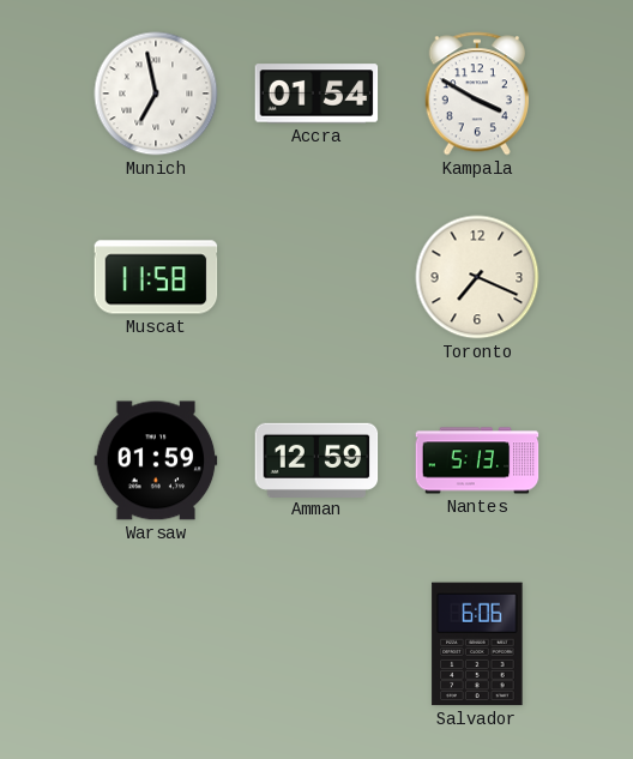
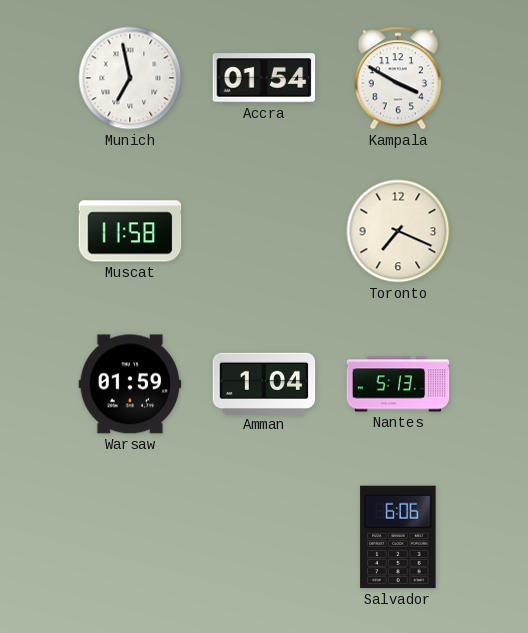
Amman: 12:59 -> 1:04
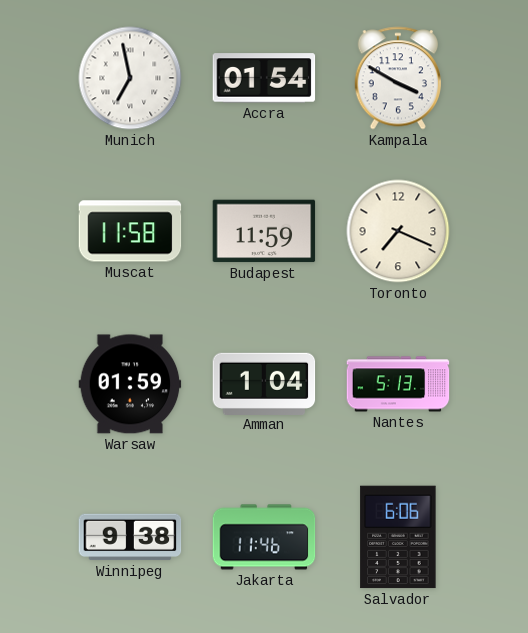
Budapest: none -> 11:59
Winnipeg: none -> 9:38
Jakarta: none -> 11:46
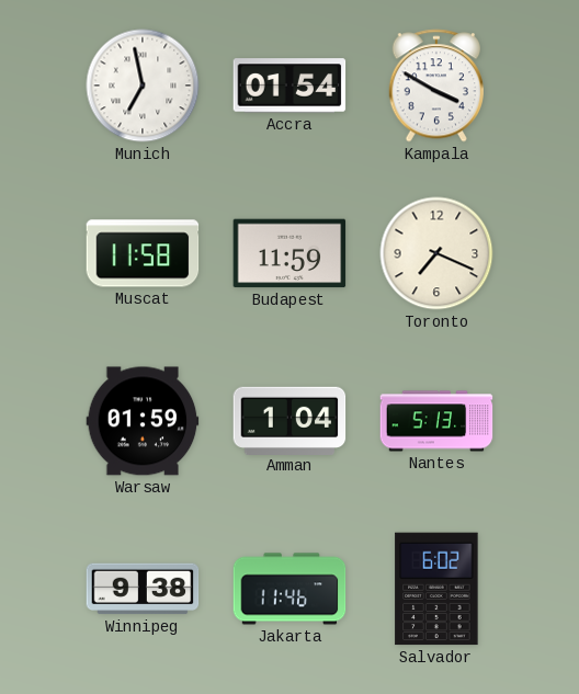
Salvador: 6:06 -> 6:02
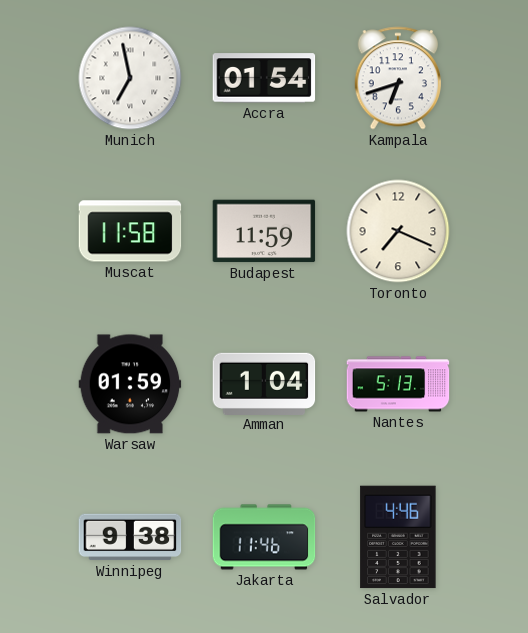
Kampala: 3:50 -> 6:42
Salvador: 6:02 -> 4:46
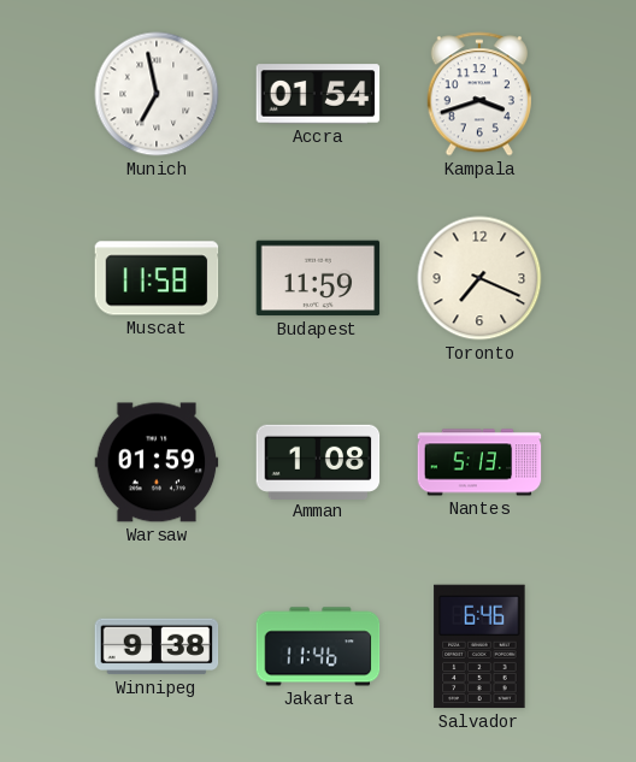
Kampala: 6:42 -> 3:42
Amman: 1:04 -> 1:08
Salvador: 4:46 -> 6:46
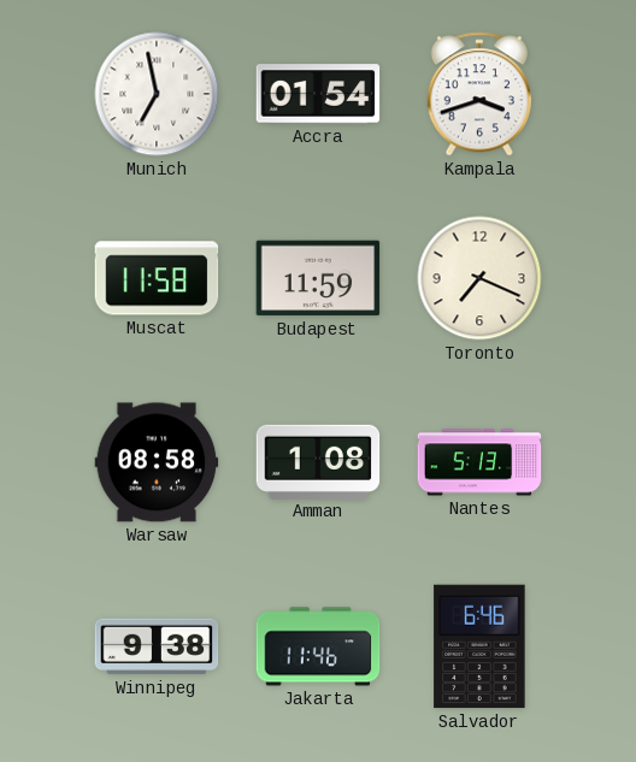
Warsaw: 01:59 -> 08:58
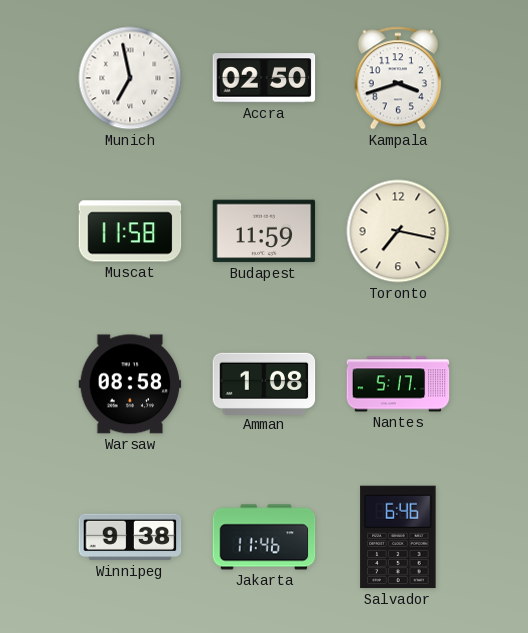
Accra: 01:54 -> 02:50
Toronto: 7:19 -> 7:17
Nantes: 5:13 -> 5:17
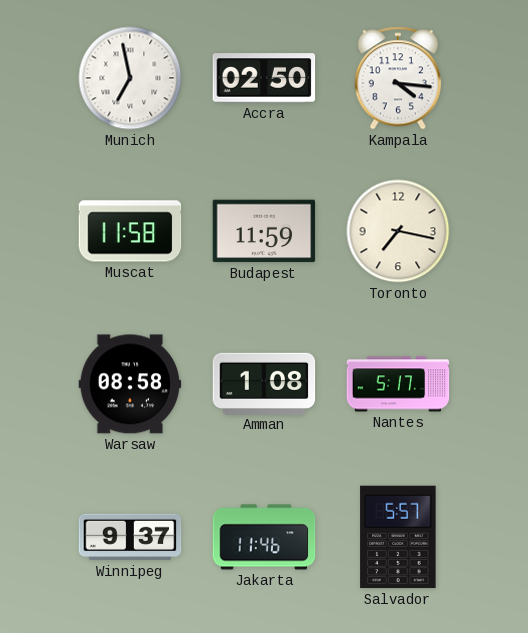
Kampala: 3:42 -> 4:16
Winnipeg: 9:38 -> 9:37
Salvador: 6:46 -> 5:57
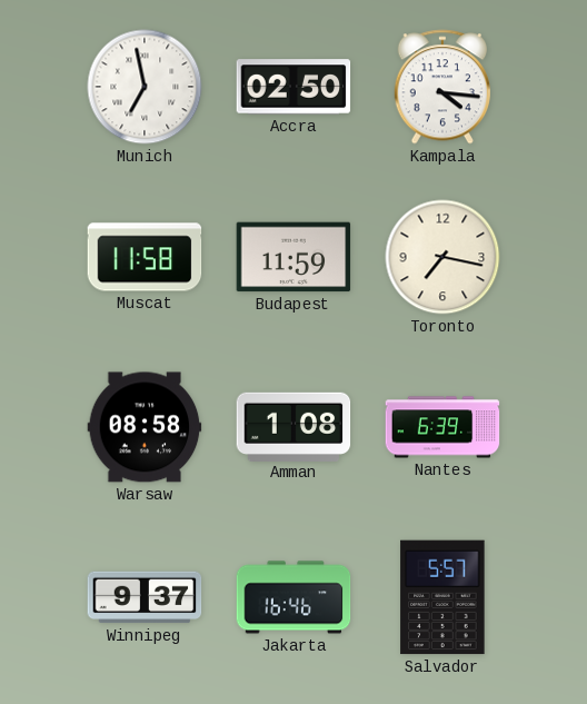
Nantes: 5:17 -> 6:39
Jakarta: 11:46 -> 16:46
